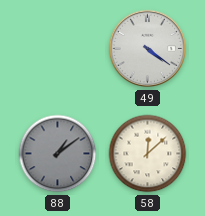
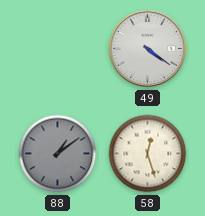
58: 12:08 -> 12:27
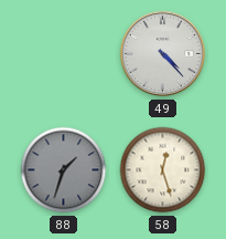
49: 4:21 -> 4:23
88: 1:09 -> 1:33
